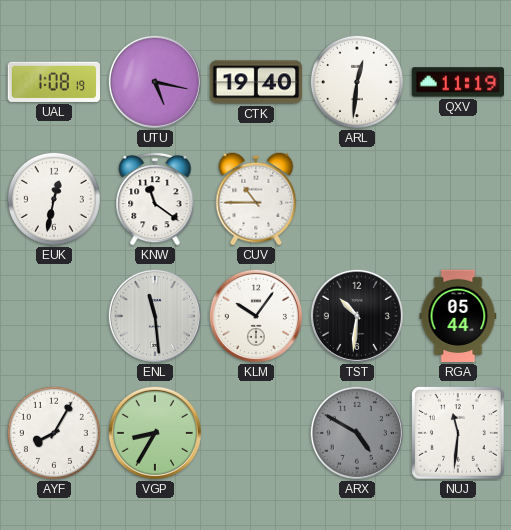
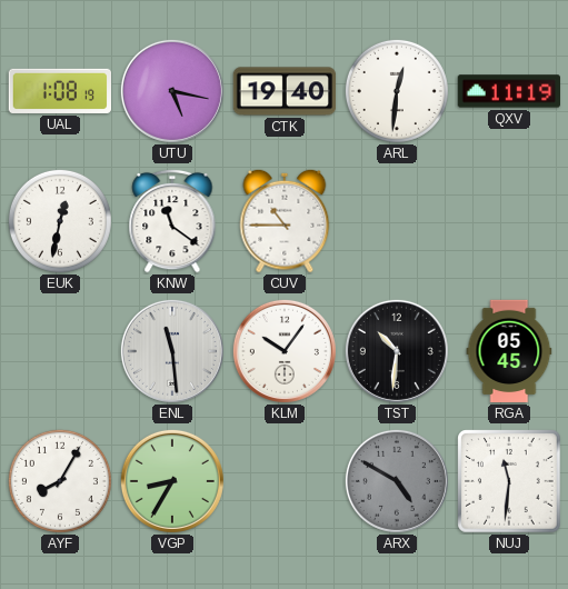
RGA: 05:44 -> 05:45
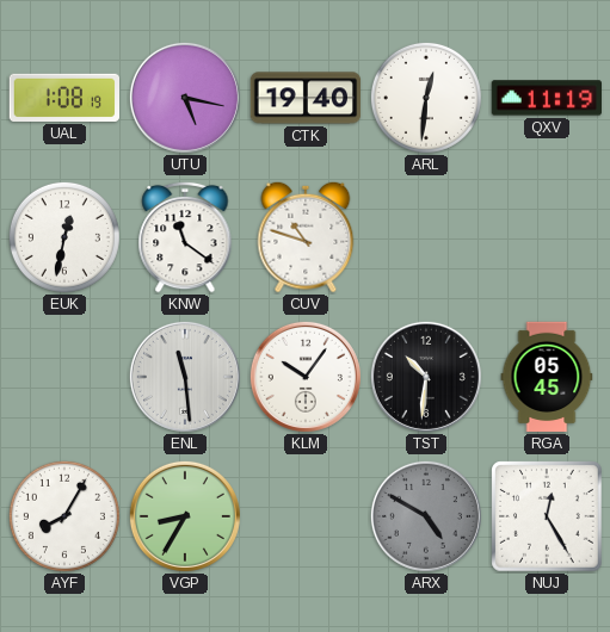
CUV: 10:45 -> 10:48
NUJ: 11:31 -> 12:25
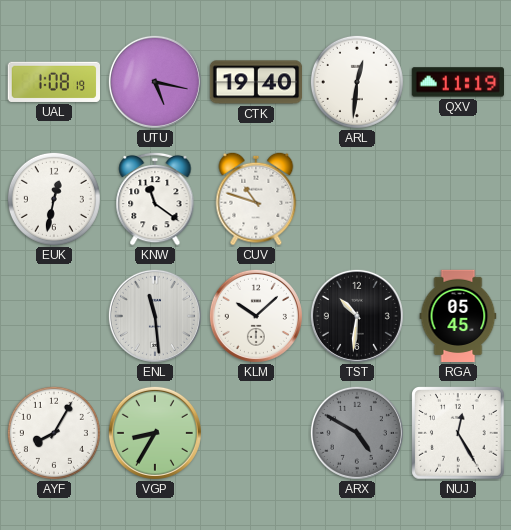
KLM: 10:06 -> 10:08
